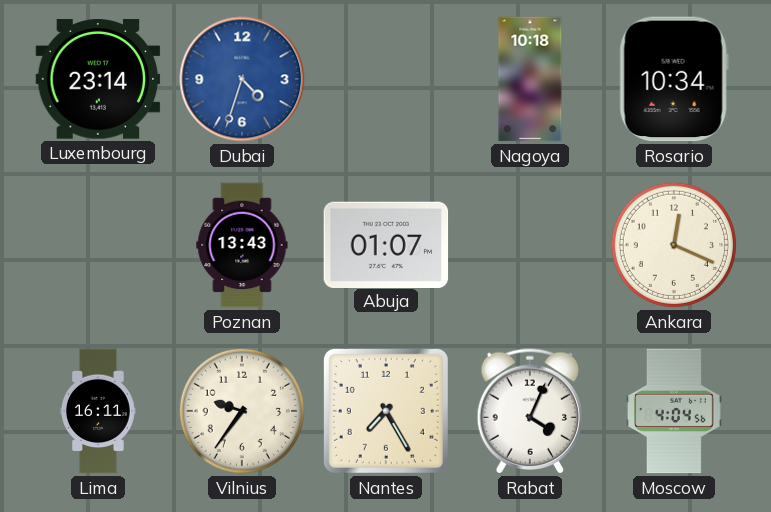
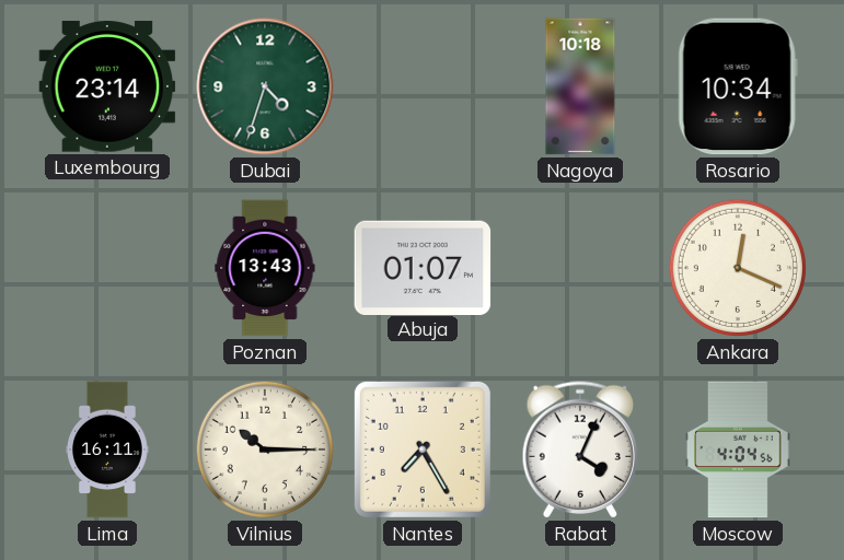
Dubai dial: blue -> green
Vilnius: 9:36 -> 10:15
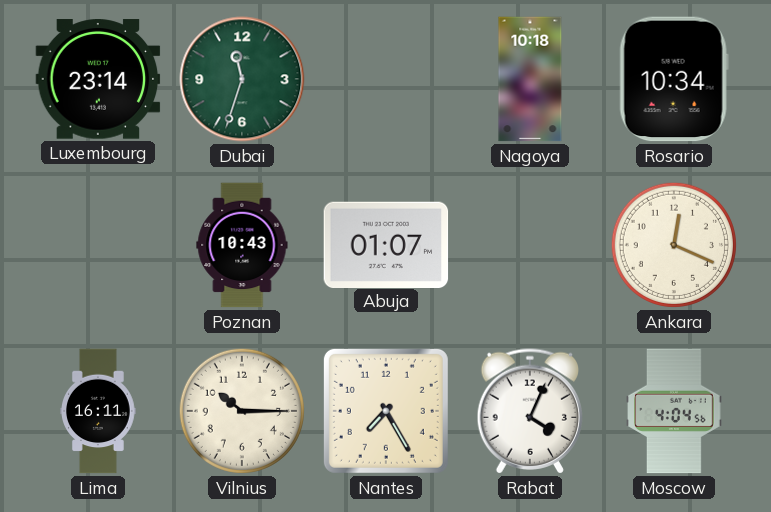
Dubai: 4:33 -> 11:33
Poznan: 13:43 -> 10:43
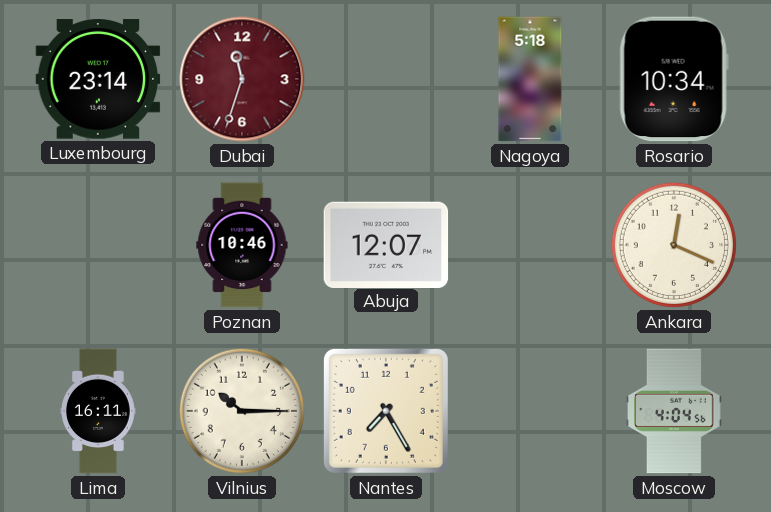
Dubai dial: green -> burgundy
Nagoya: 10:18 -> 5:18
Poznan: 10:43 -> 10:46
Abuja: 01:07 -> 12:07
Rabat: 4:04 -> none
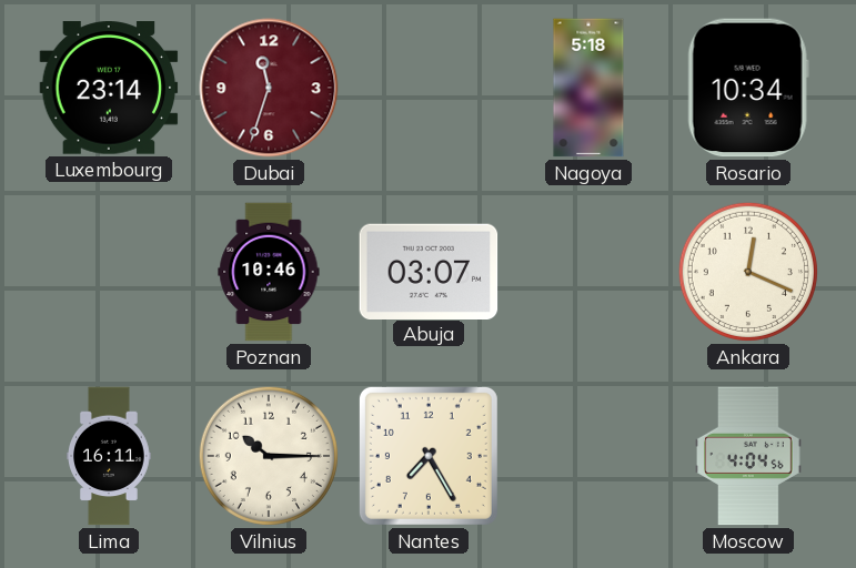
Abuja: 12:07 -> 03:07
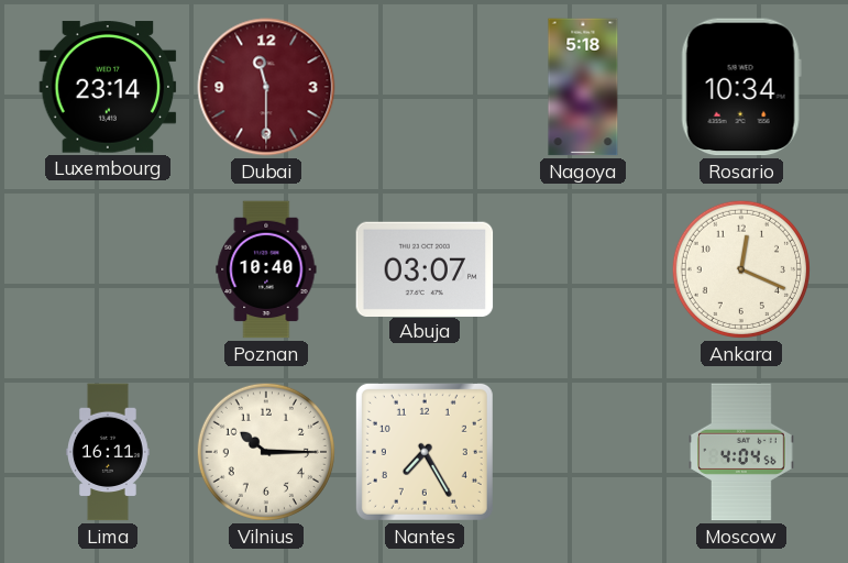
Dubai: 11:33 -> 11:30
Poznan: 10:46 -> 10:40
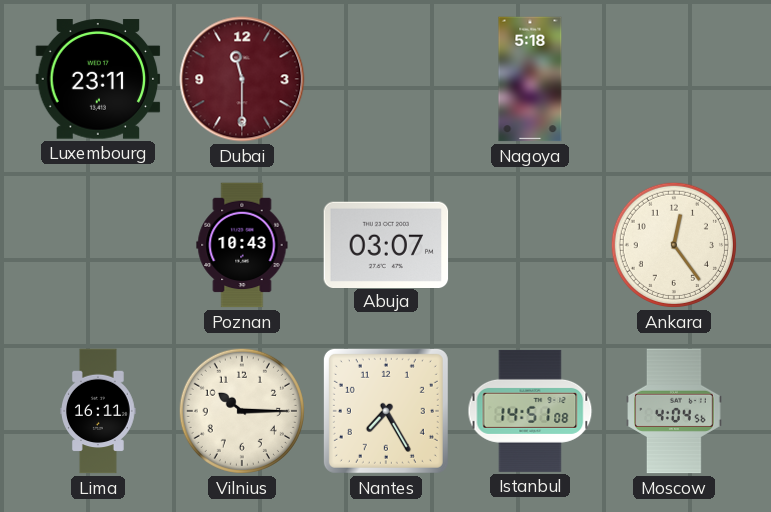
Luxembourg: 23:14 -> 23:11
Rosario: 10:34 -> none
Poznan: 10:40 -> 10:43
Ankara: 12:19 -> 12:24
Istanbul: none -> 14:51
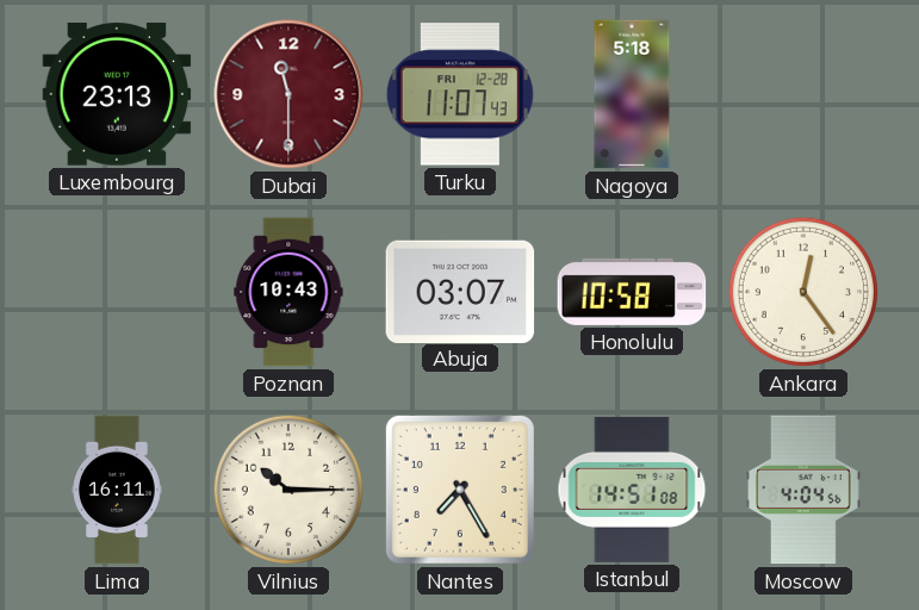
Luxembourg: 23:11 -> 23:13
Turku: none -> 11:07
Honolulu: none -> 10:58
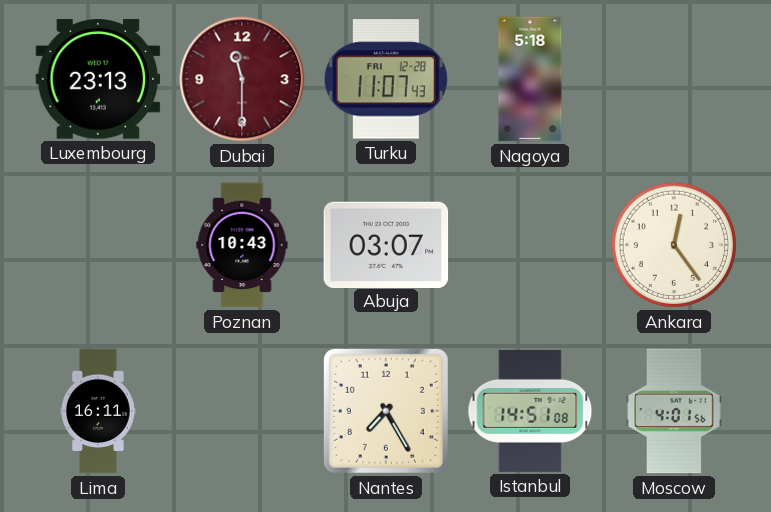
Honolulu: 10:58 -> none
Vilnius: 10:15 -> none
Moscow: 4:04 -> 4:01
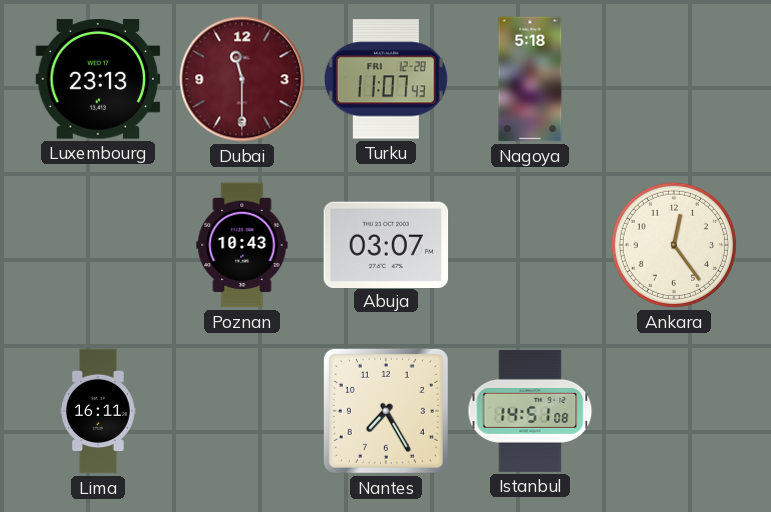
Moscow: 4:01 -> none
